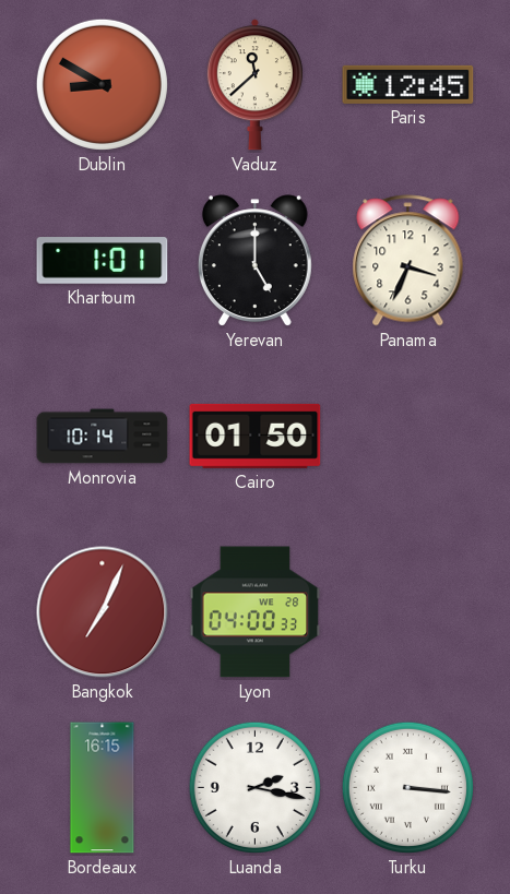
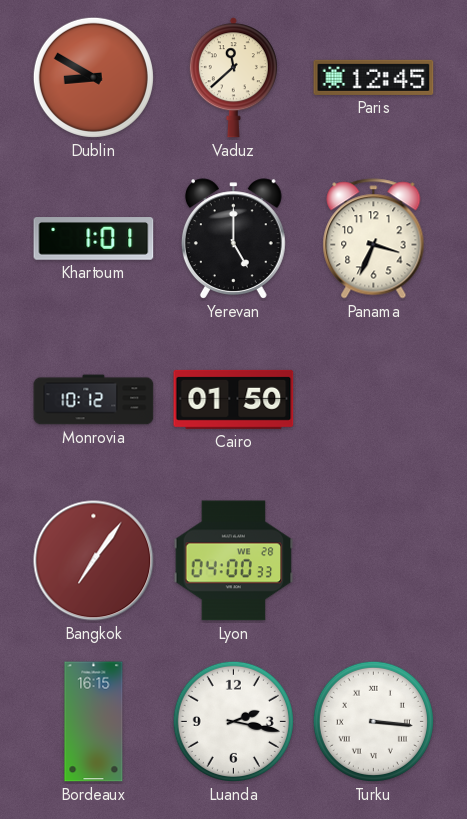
Monrovia: 10:14 -> 10:12
Bangkok: 7:04 -> 7:06
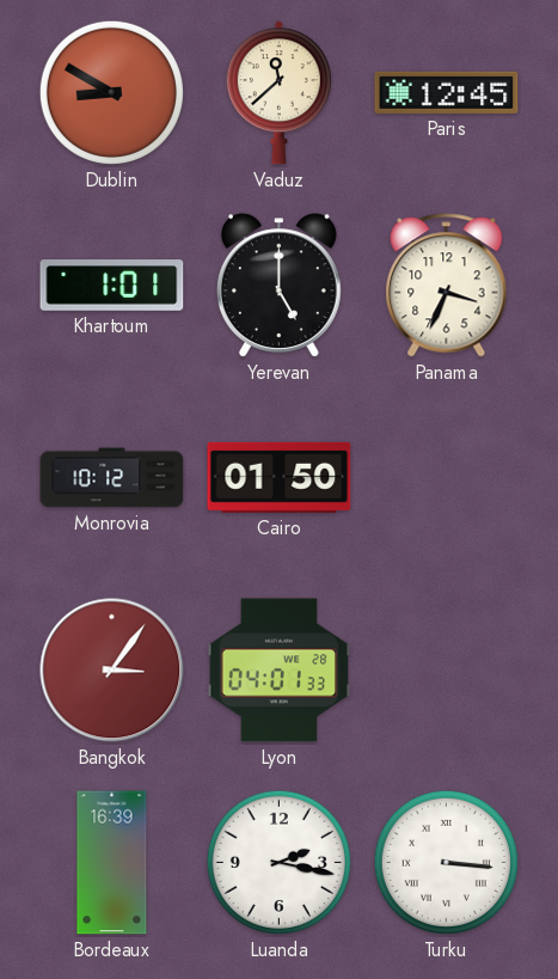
Bangkok: 7:06 -> 3:06
Lyon: 04:00 -> 04:01
Bordeaux: 16:15 -> 16:39
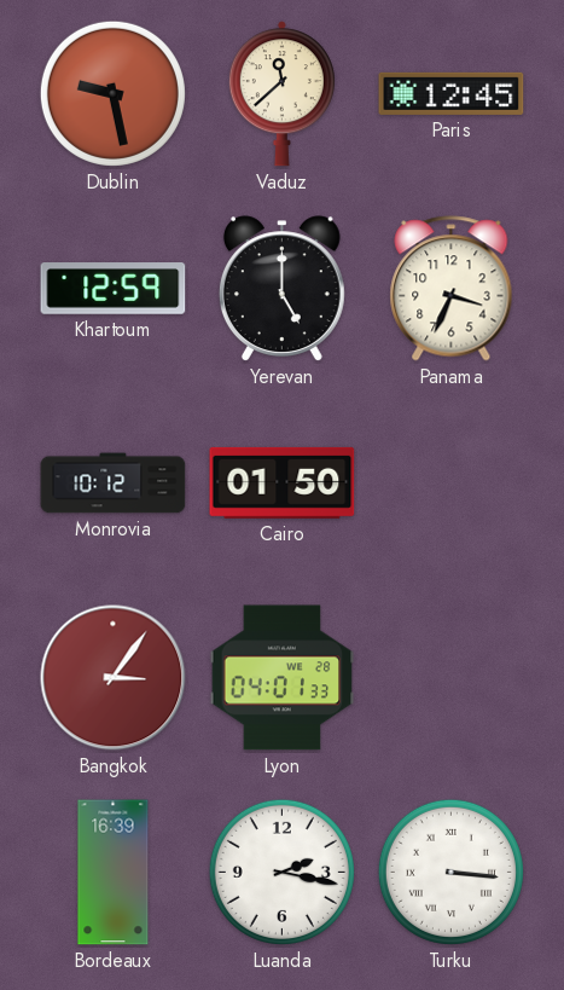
Dublin: 8:50 -> 9:28
Khartoum: 1:01 -> 12:59
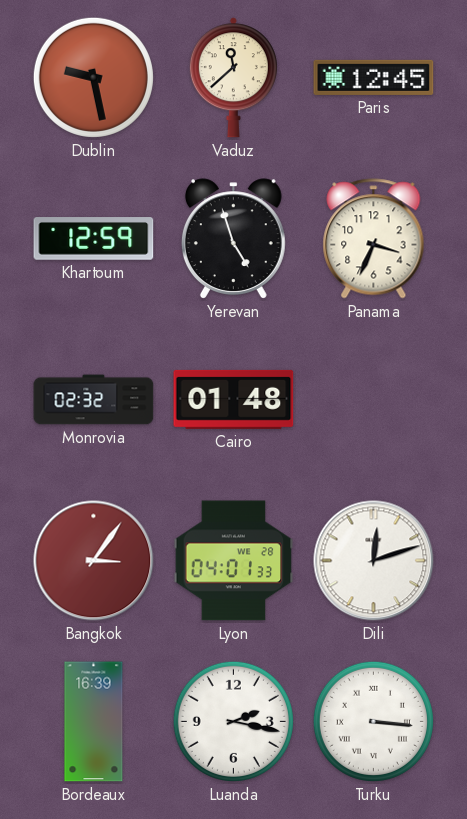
Yerevan: 5:00 -> 4:57
Monrovia: 10:12 -> 02:32
Cairo: 01:50 -> 01:48
Dili: none -> 12:12
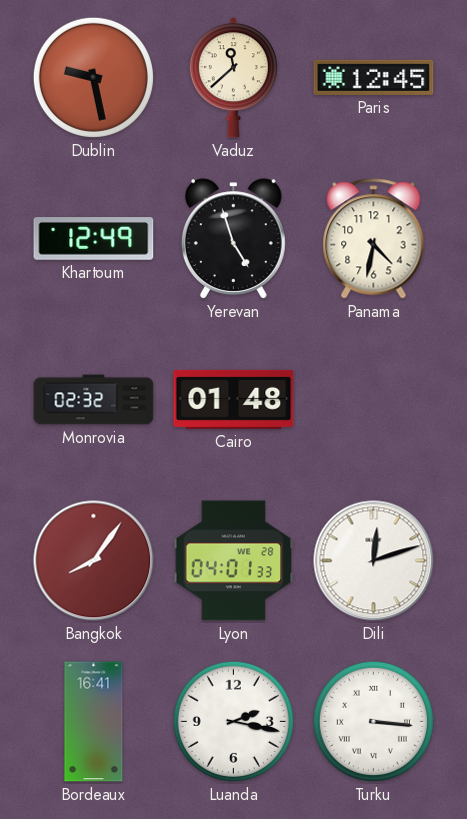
Khartoum: 12:59 -> 12:49
Panama: 3:34 -> 4:32
Bangkok: 3:06 -> 8:06
Bordeaux: 16:39 -> 16:41
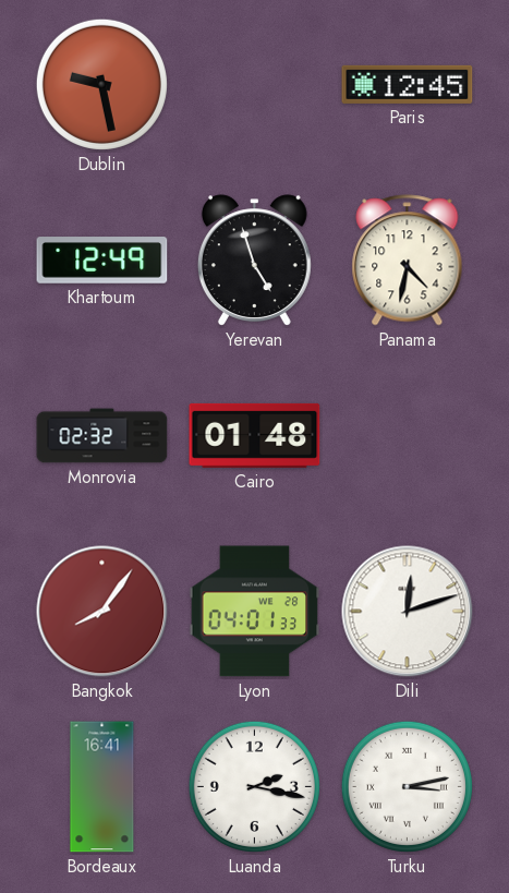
Vaduz: 11:38 -> none
Turku: 3:16 -> 3:13
